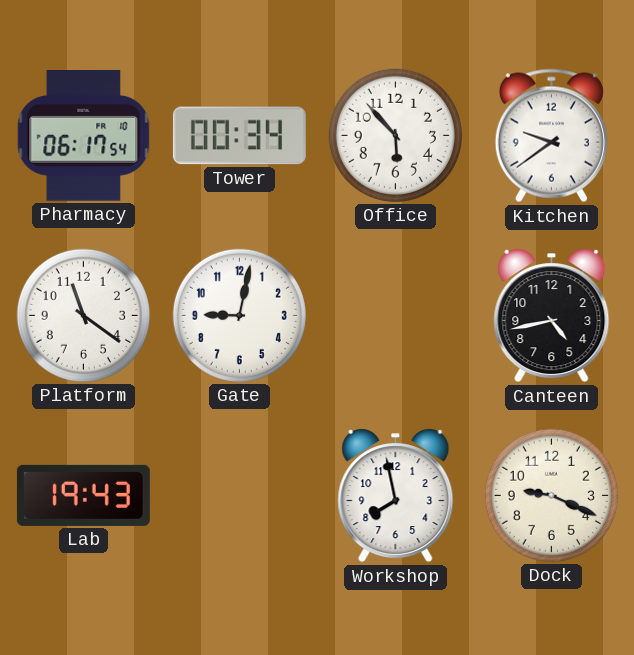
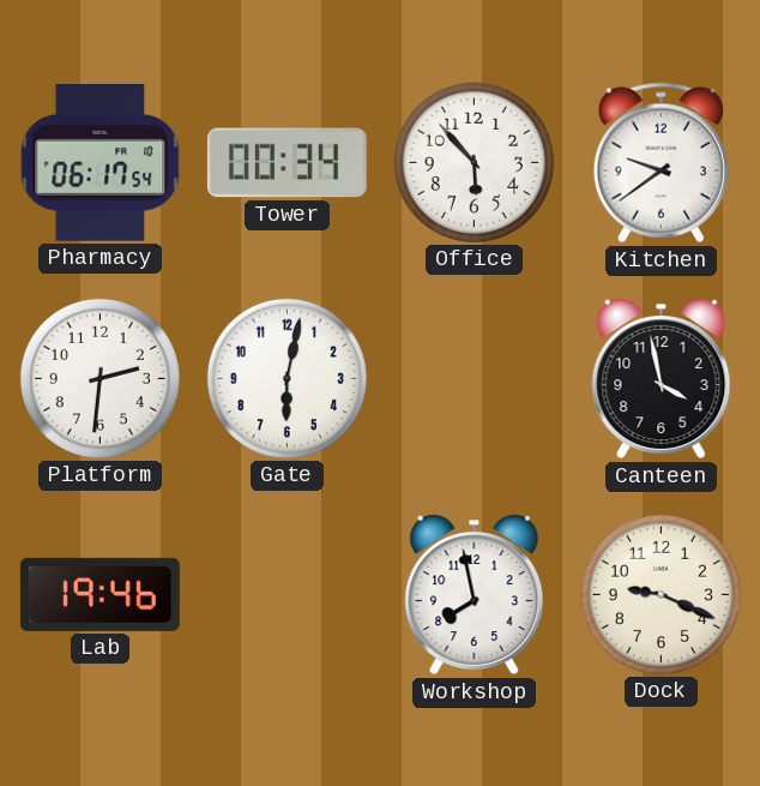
Platform: 11:21 -> 2:31
Gate: 9:02 -> 6:02
Canteen: 4:43 -> 3:58
Lab: 19:43 -> 19:46
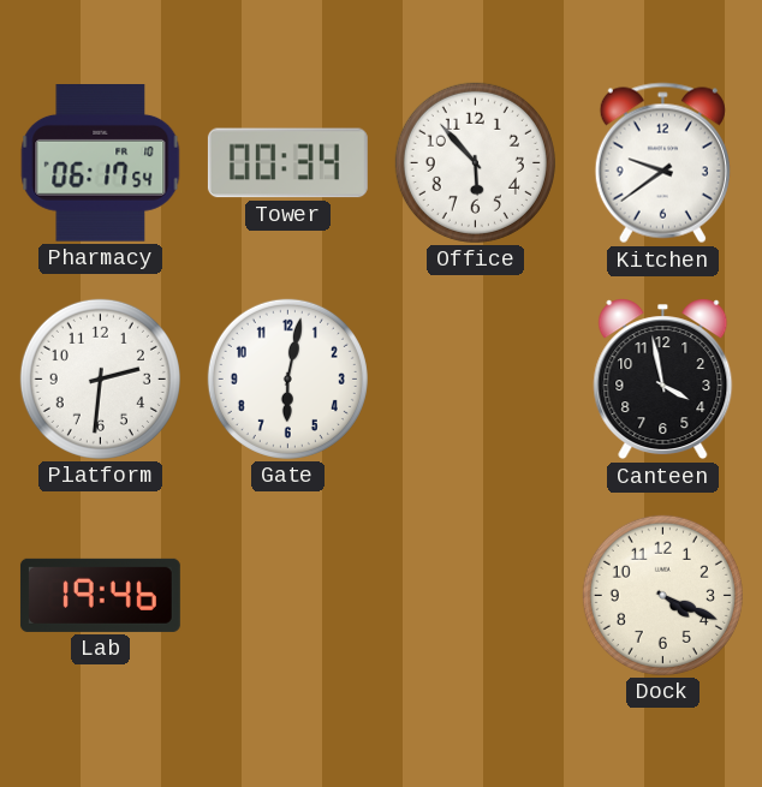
Workshop: 7:58 -> none
Dock: 9:19 -> 4:19
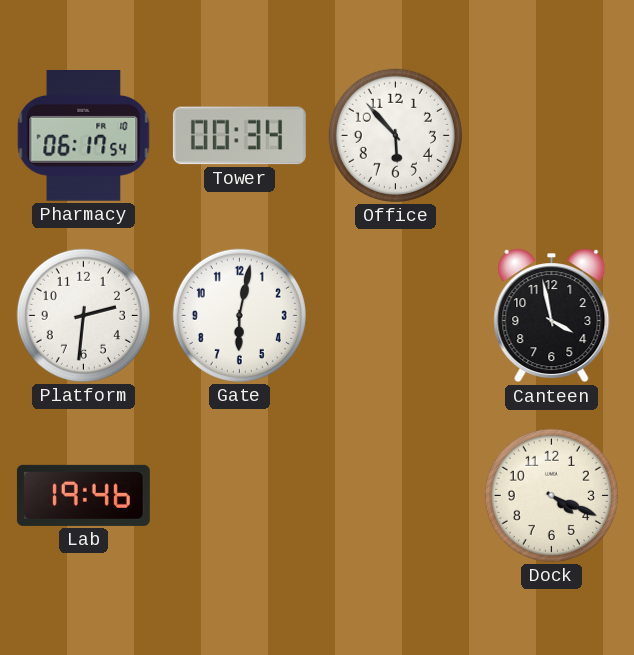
Kitchen: 9:39 -> none
